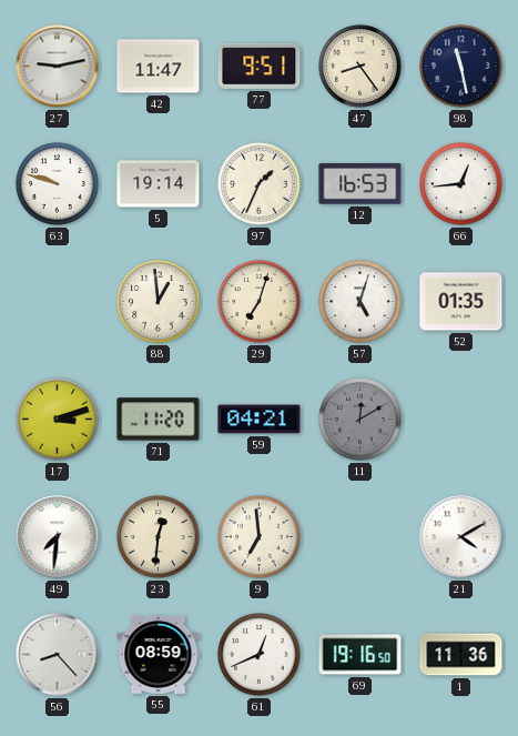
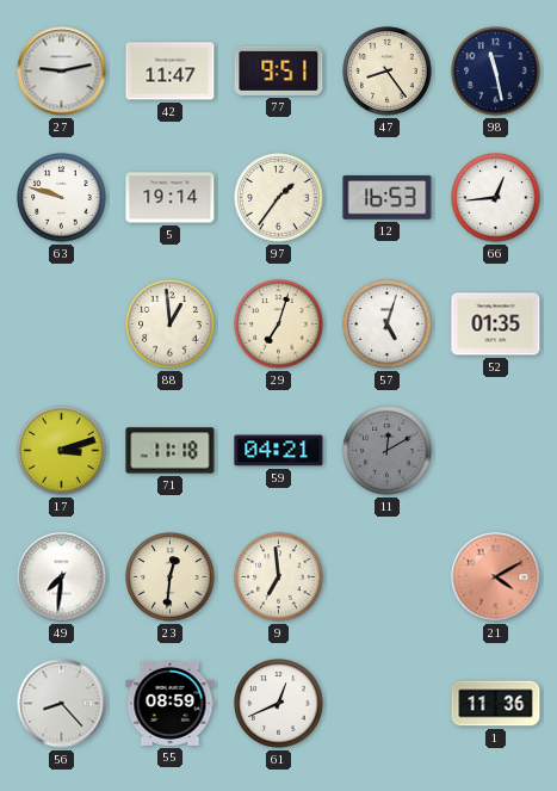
97: 1:34 -> 1:36
71: 11:20 -> 11:18
21 dial: white -> salmon
69: 19:16 -> none
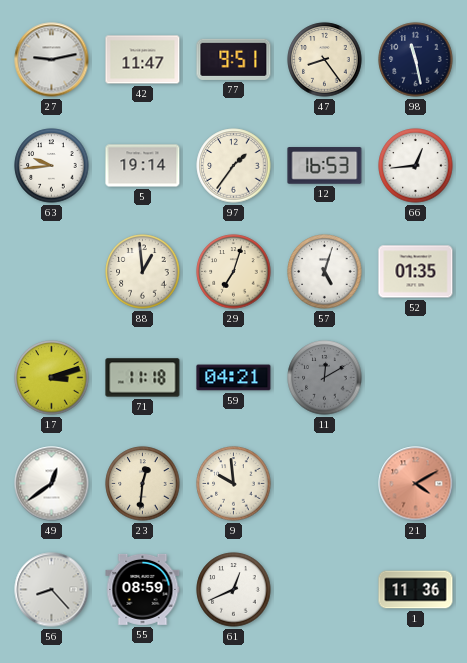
63: 9:48 -> 9:44
49: 7:31 -> 12:39
9: 6:59 -> 9:59
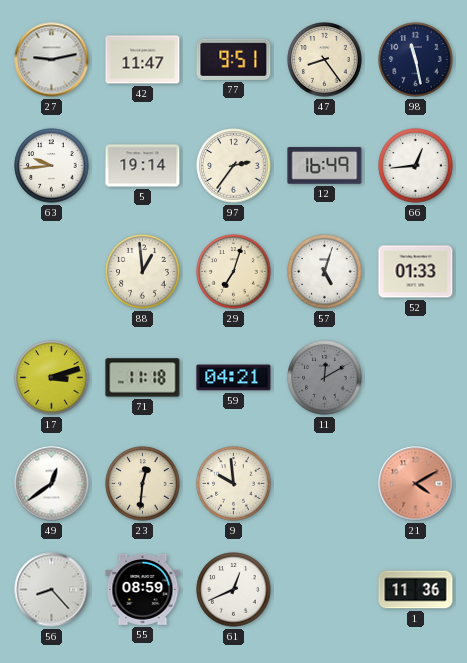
97: 1:36 -> 2:36
12: 16:53 -> 16:49
52: 01:35 -> 01:33
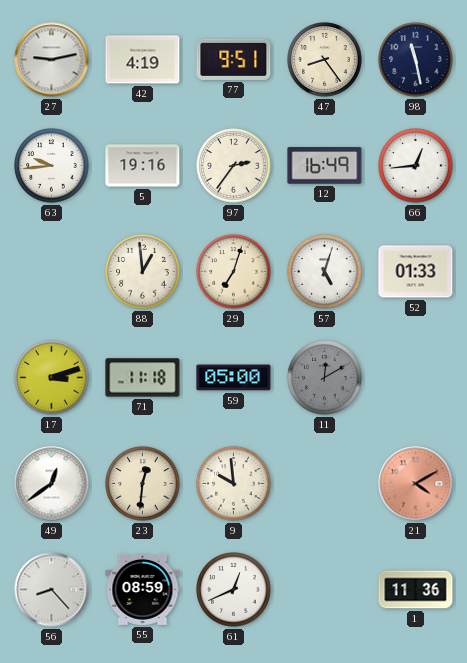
42: 11:47 -> 4:19
5: 19:14 -> 19:16
59: 04:21 -> 05:00
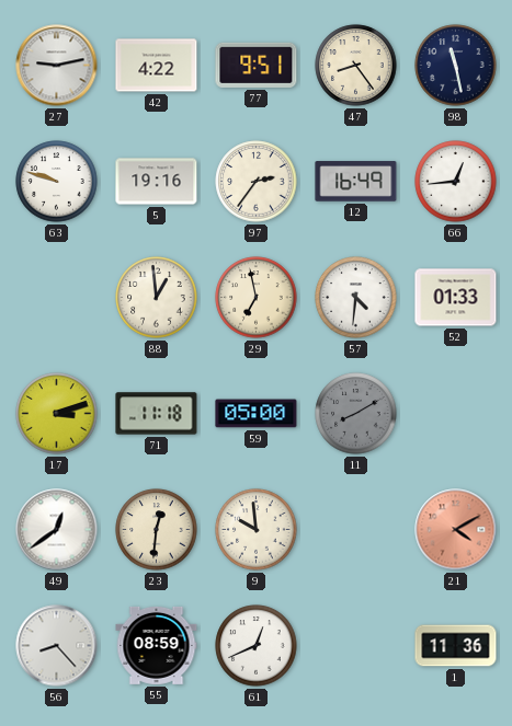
42: 4:19 -> 4:22
63: 9:44 -> 9:48
29: 7:03 -> 6:58
57: 5:03 -> 4:31
11: 12:10 -> 8:10
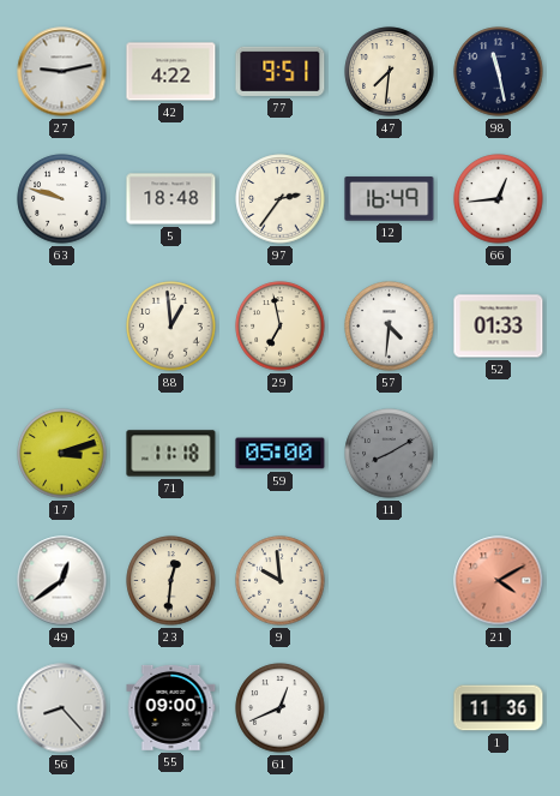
47: 8:24 -> 7:31
5: 19:16 -> 18:48
55: 08:59 -> 09:00
